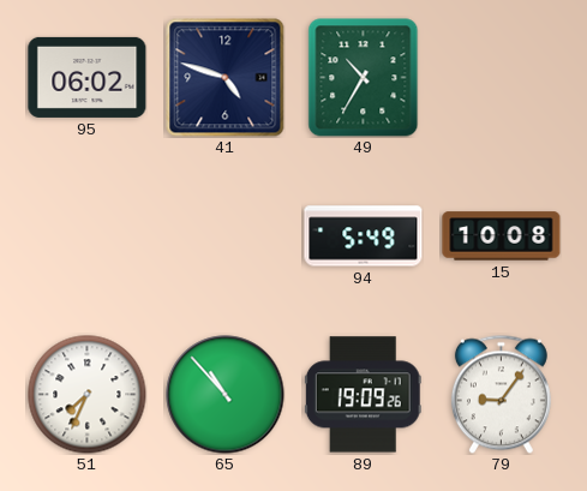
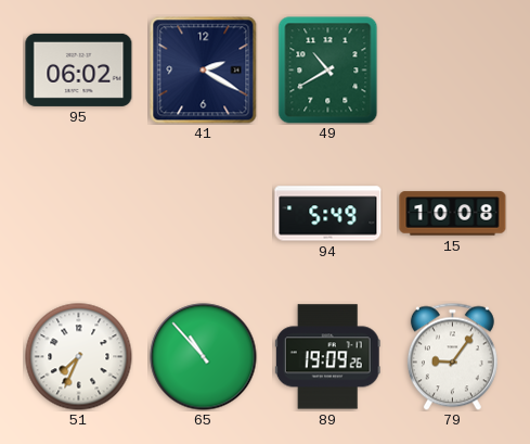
41: 4:48 -> 2:20
49: 10:35 -> 10:40
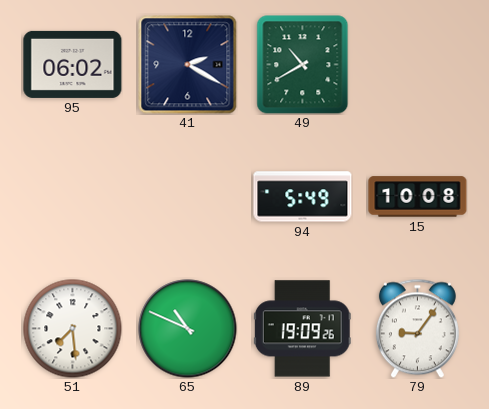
51: 7:34 -> 7:29
65: 10:53 -> 10:49
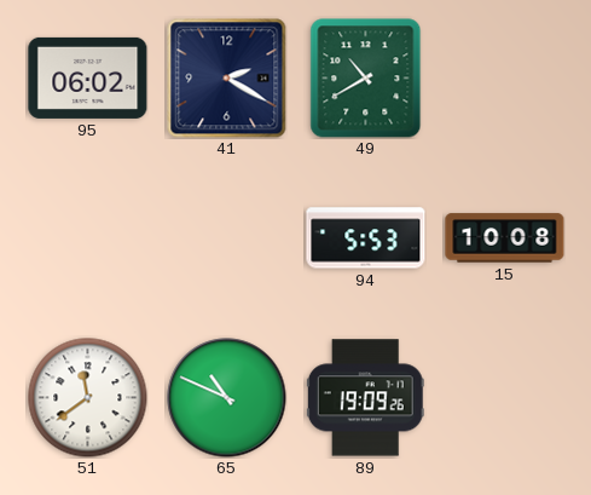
94: 5:49 -> 5:53
51: 7:29 -> 11:39
79: 9:06 -> none
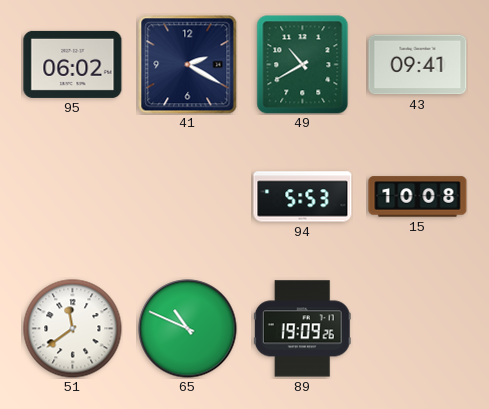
43: none -> 09:41
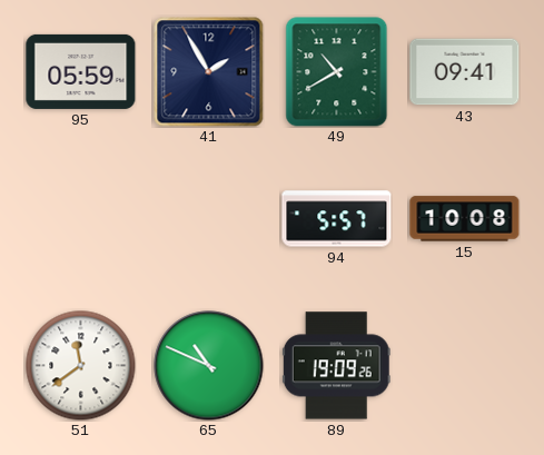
95: 06:02 -> 05:59
41: 2:20 -> 1:55
94: 5:53 -> 5:57
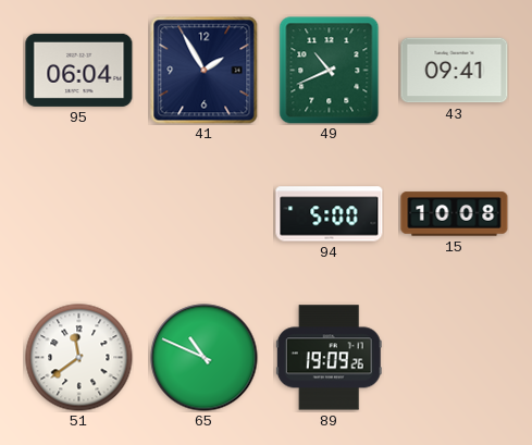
95: 05:59 -> 06:04
49: 10:40 -> 10:41
94: 5:57 -> 5:00
